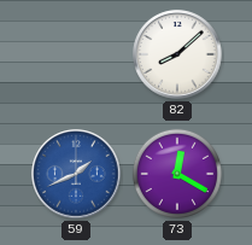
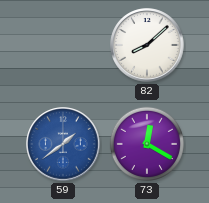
59: 1:41 -> 1:39
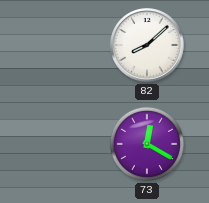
59: 1:39 -> none
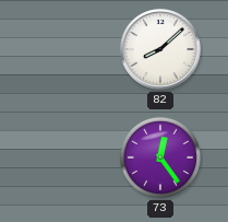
73: 12:20 -> 12:24
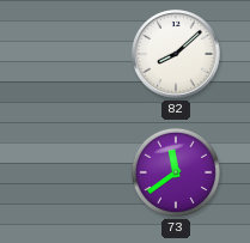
73: 12:24 -> 11:39
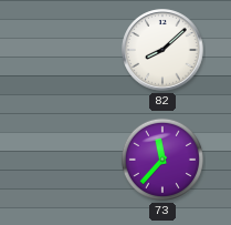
73: 11:39 -> 11:37
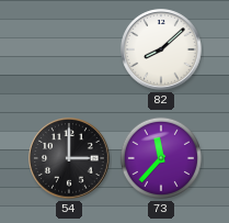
54: none -> 3:00
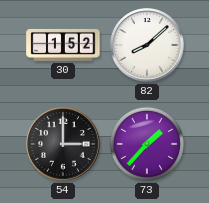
30: none -> 1:52
73: 11:37 -> 1:37
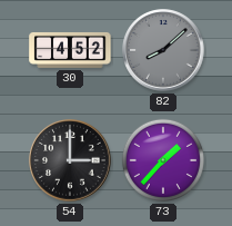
30: 1:52 -> 4:52
82 dial: white -> grey
